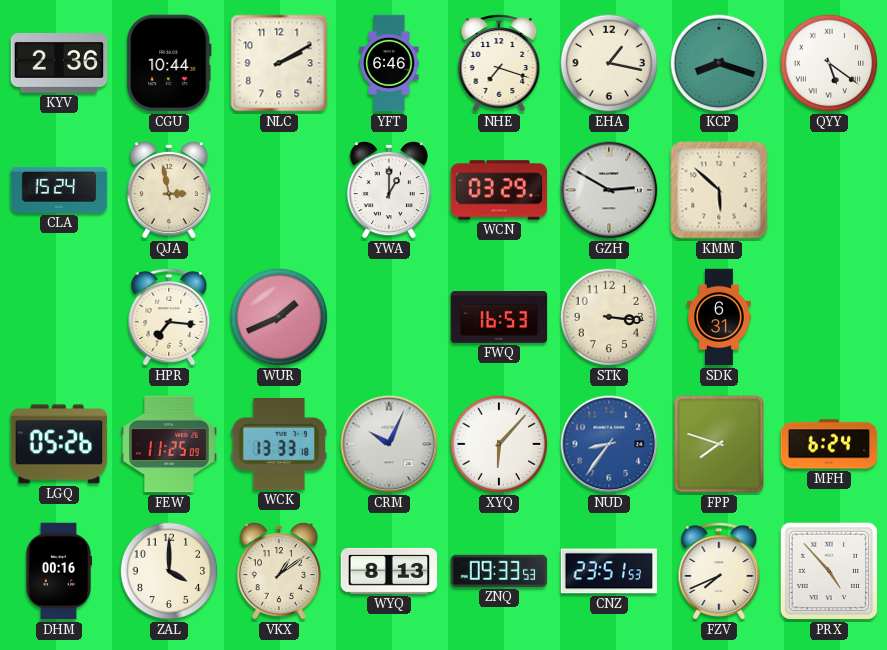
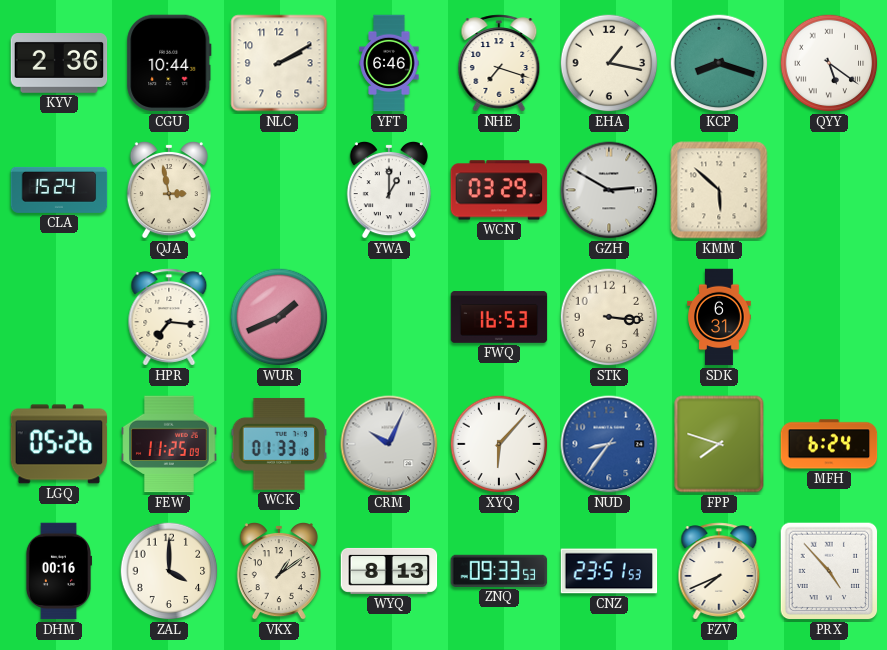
WCK: 13:33 -> 01:33
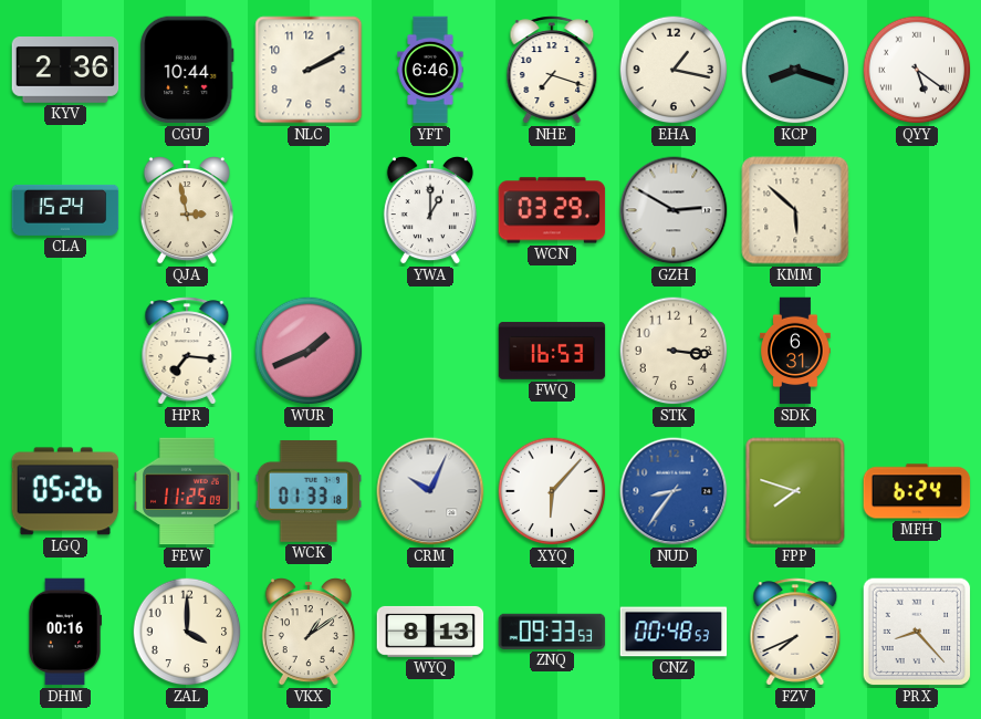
CNZ: 23:51 -> 00:48
PRX: 4:53 -> 8:23
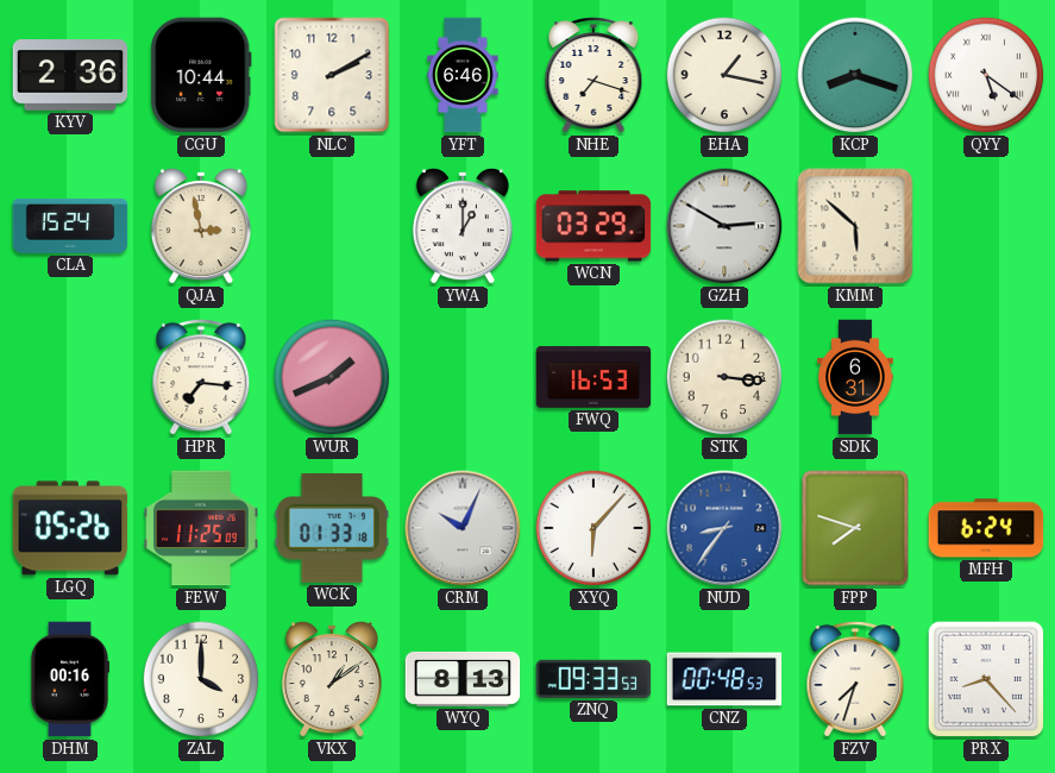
FZV: 7:41 -> 7:33
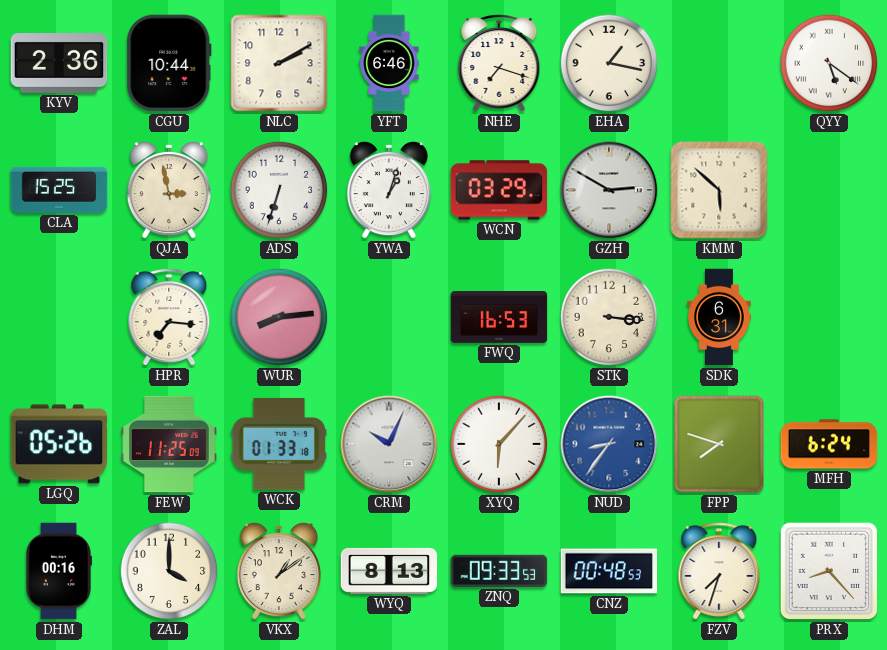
KCP: 8:18 -> none
CLA: 15:24 -> 15:25
ADS: none -> 6:33
YWA: 1:00 -> 1:03
WUR: 1:41 -> 8:14
